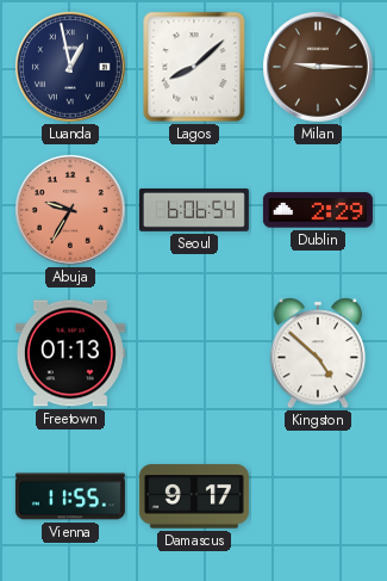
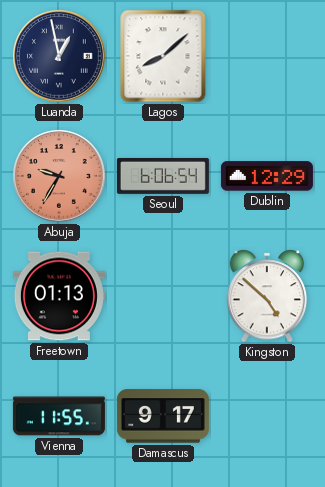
Milan: 9:15 -> none
Dublin: 2:29 -> 12:29
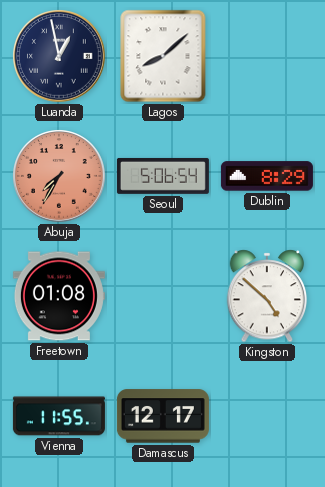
Abuja: 9:35 -> 7:35
Seoul: 6:06 -> 5:06
Dublin: 12:29 -> 8:29
Freetown: 01:13 -> 01:08
Damascus: 9:17 -> 12:17
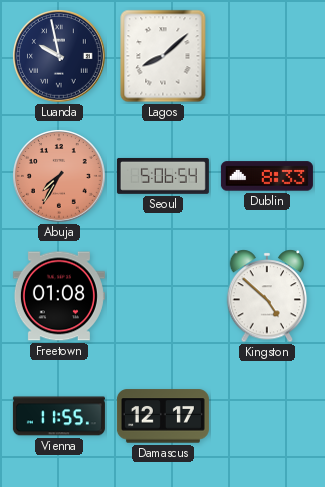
Luanda: 12:58 -> 9:58
Dublin: 8:29 -> 8:33
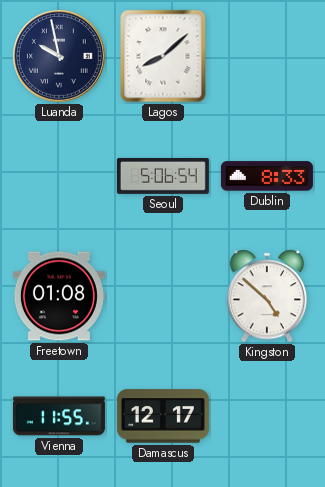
Abuja: 7:35 -> none
